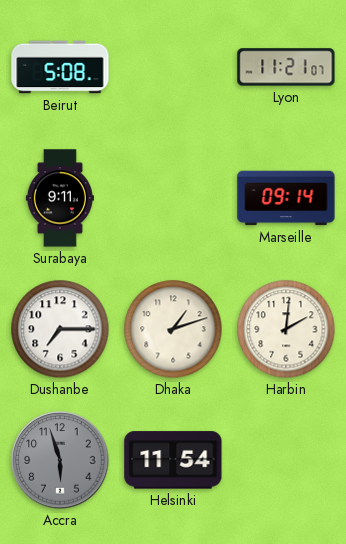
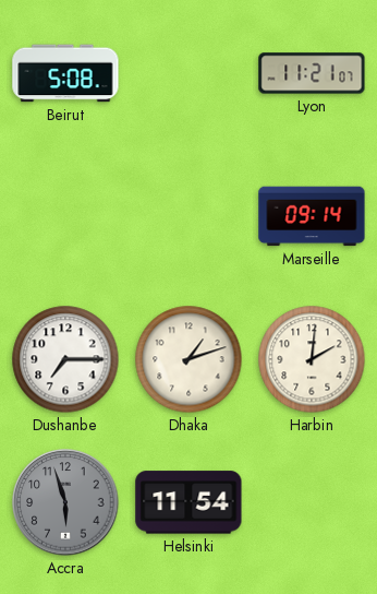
Surabaya: 9:11 -> none
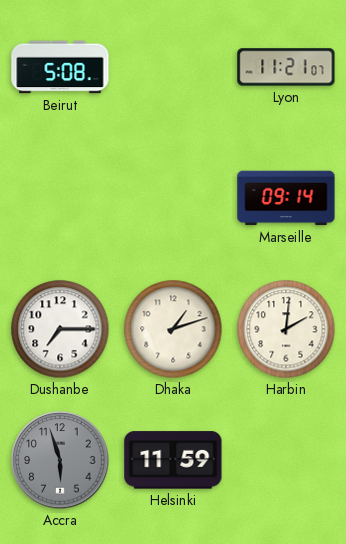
Helsinki: 11:54 -> 11:59
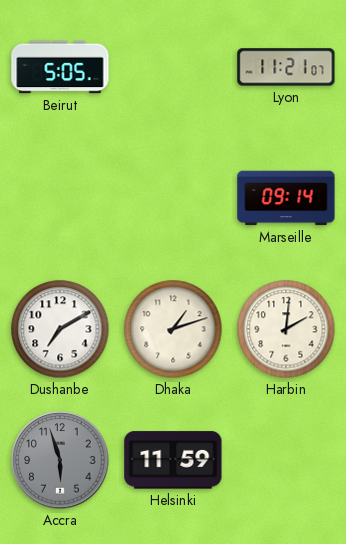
Beirut: 5:08 -> 5:05
Dushanbe: 7:15 -> 7:10
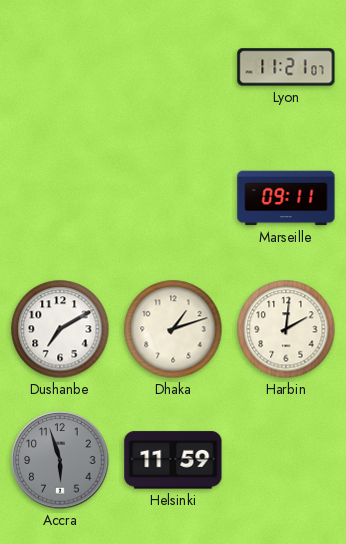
Beirut: 5:05 -> none
Marseille: 09:14 -> 09:11
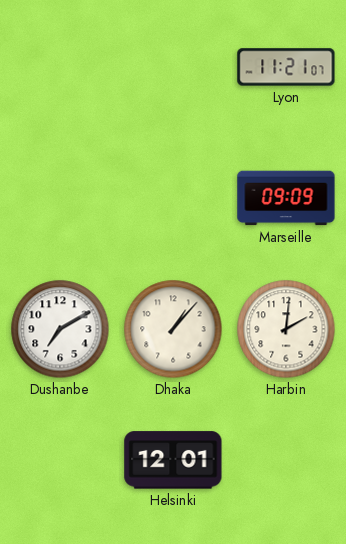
Marseille: 09:11 -> 09:09
Dhaka: 1:12 -> 1:07
Accra: 5:57 -> none
Helsinki: 11:59 -> 12:01
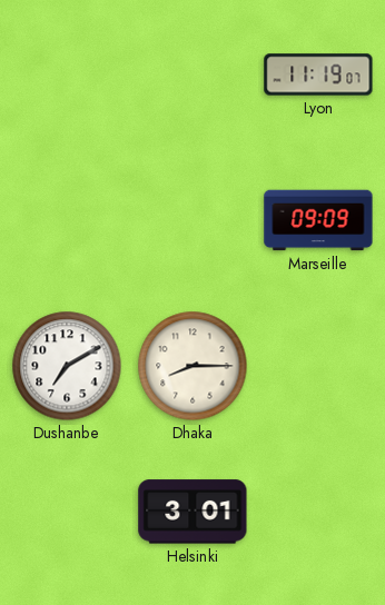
Lyon: 11:21 -> 11:19
Dhaka: 1:07 -> 8:15
Harbin: 2:01 -> none
Helsinki: 12:01 -> 3:01
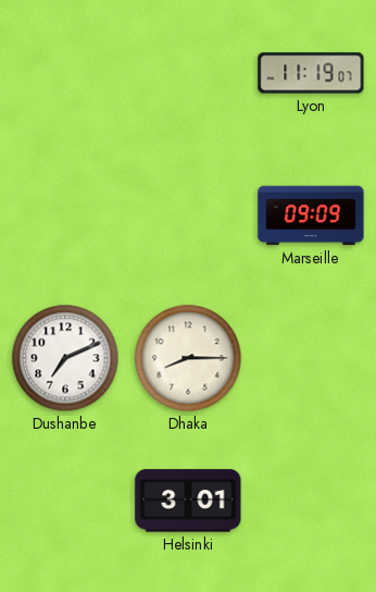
Dushanbe: 7:10 -> 7:11
